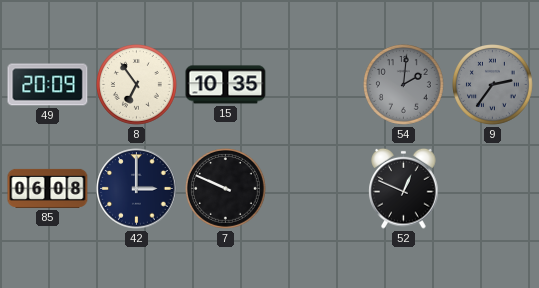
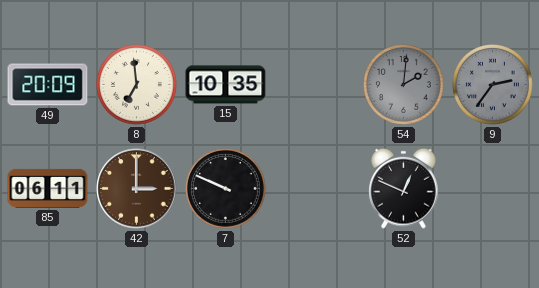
8: 6:54 -> 6:59
85: 06:08 -> 06:11
42 dial: navy -> brown
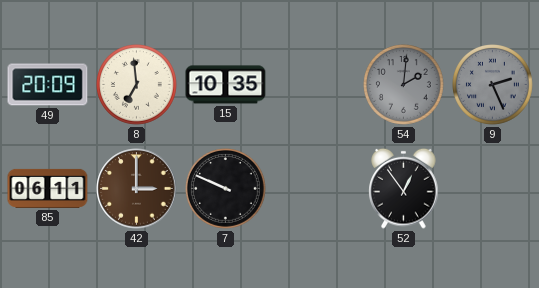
9: 2:36 -> 2:26
52: 12:49 -> 12:54
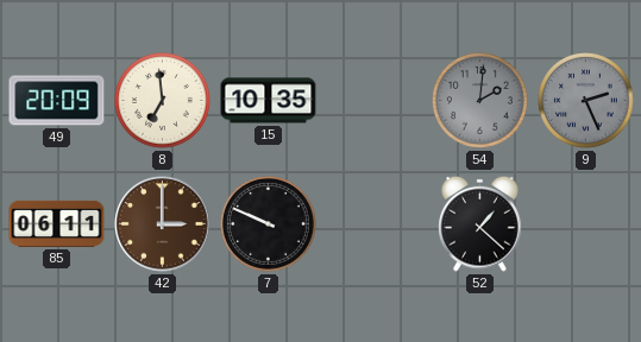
52: 12:54 -> 1:22
